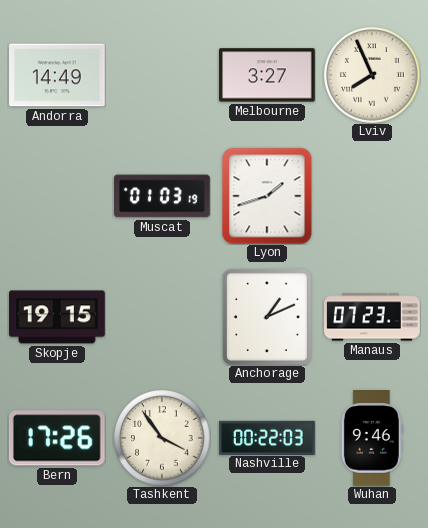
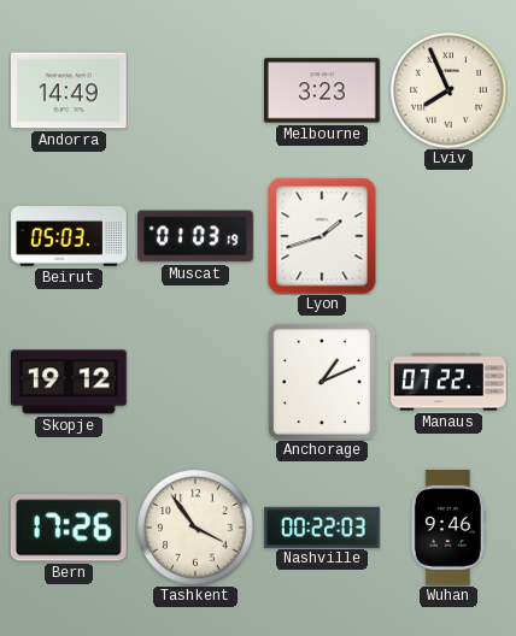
Melbourne: 3:27 -> 3:23
Beirut: none -> 05:03
Skopje: 19:15 -> 19:12
Manaus: 07:23 -> 07:22
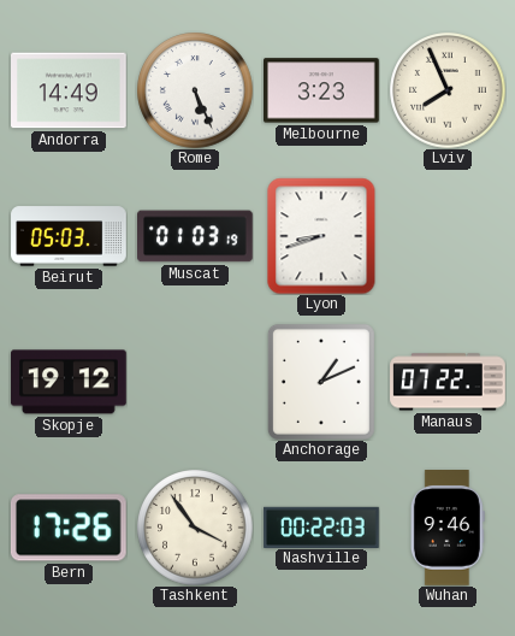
Rome: none -> 5:26
Lyon: 1:42 -> 8:42
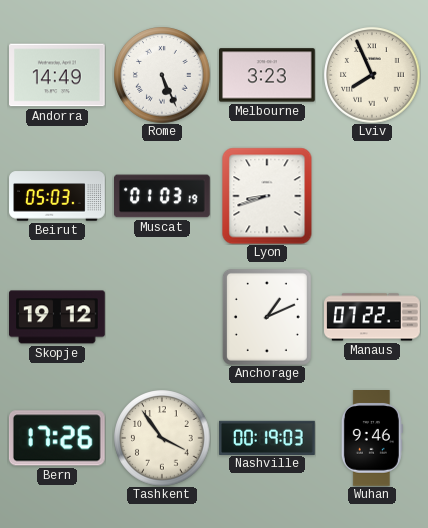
Nashville: 00:22 -> 00:19
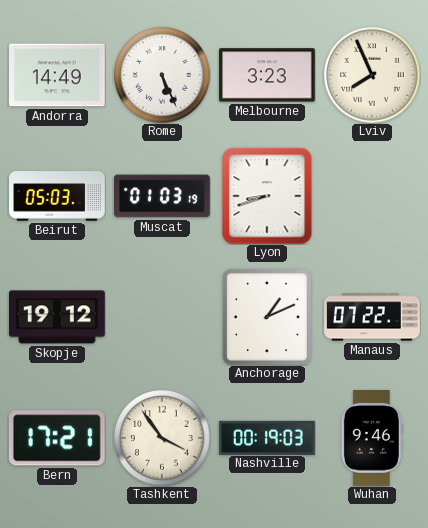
Bern: 17:26 -> 17:21
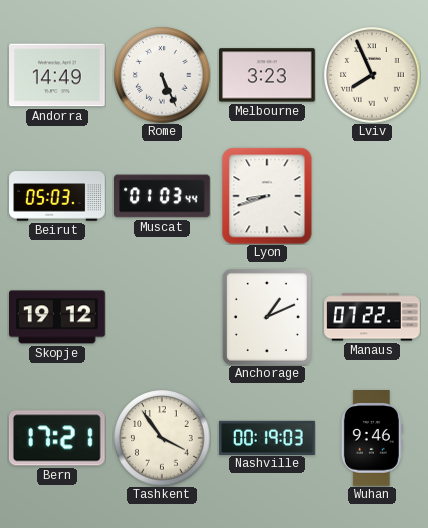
Muscat: 01:03:19 -> 01:03:44
